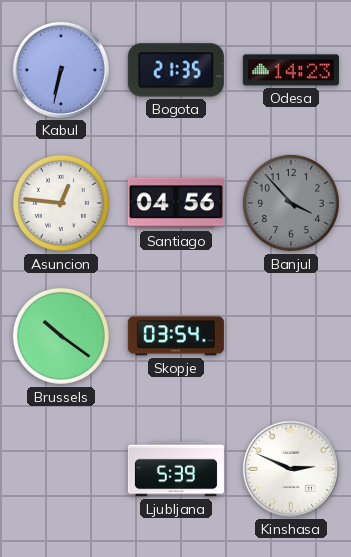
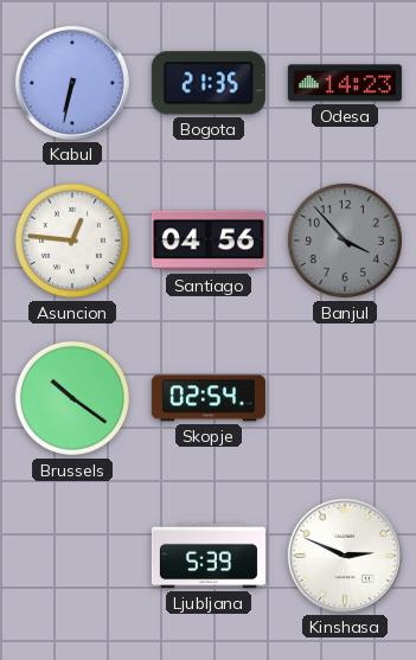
Skopje: 03:54 -> 02:54
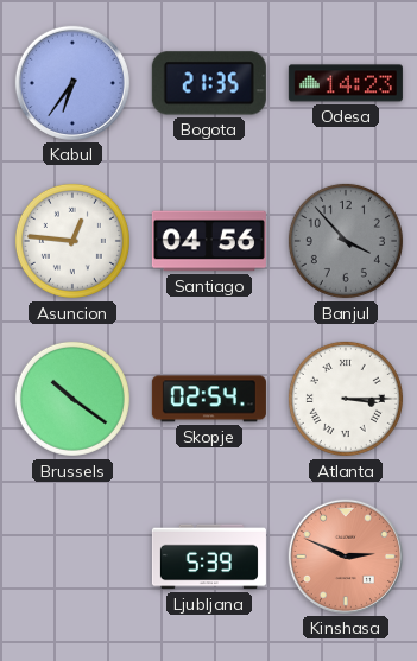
Kabul: 6:32 -> 6:36
Atlanta: none -> 3:15
Kinshasa dial: white -> salmon
